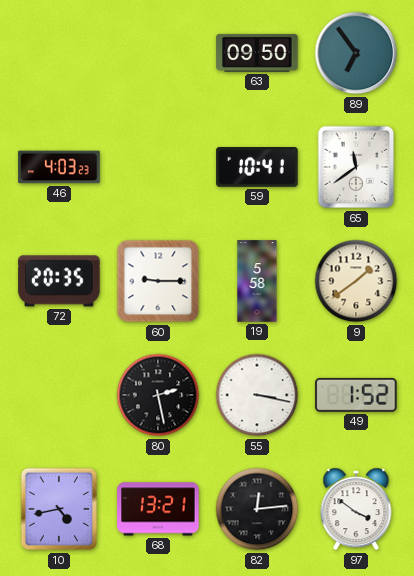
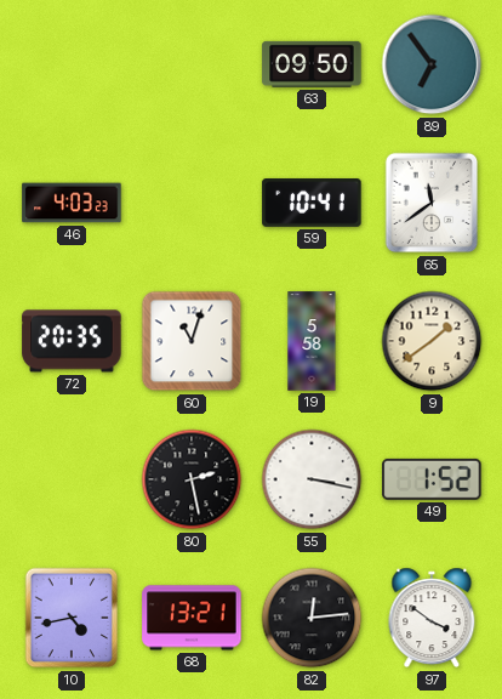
60: 9:15 -> 11:03
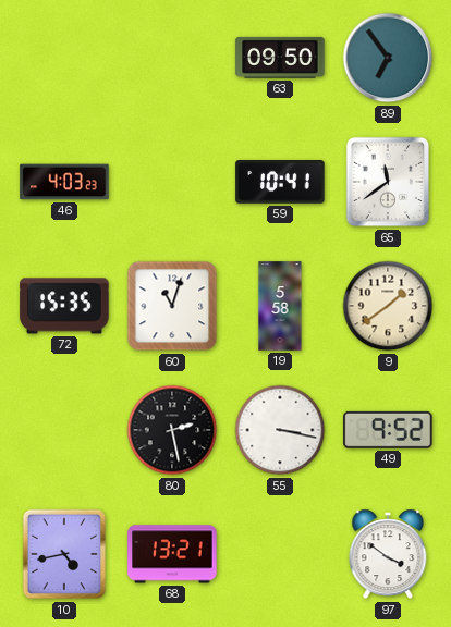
72: 20:35 -> 15:35
49: 1:52 -> 9:52
82: 12:14 -> none
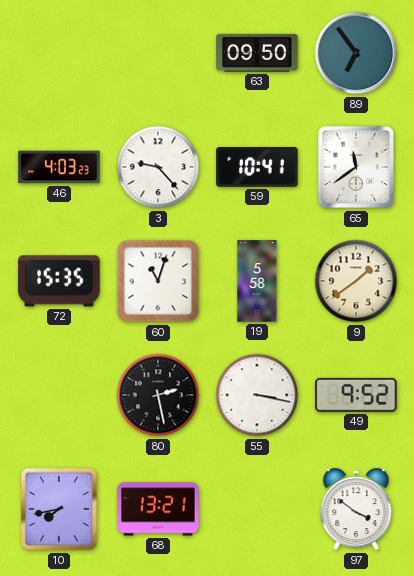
3: none -> 9:23
10: 4:43 -> 7:43
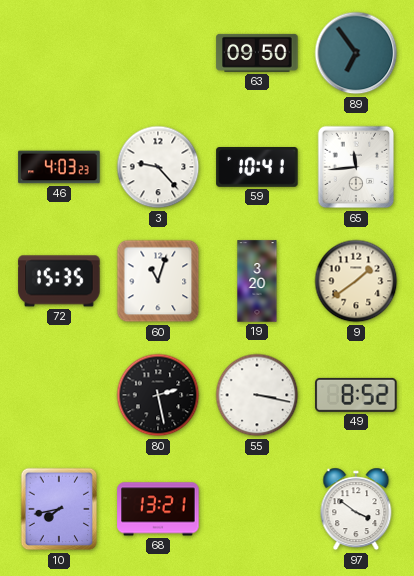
65: 11:39 -> 11:44
19: 5:58 -> 3:20
49: 9:52 -> 8:52
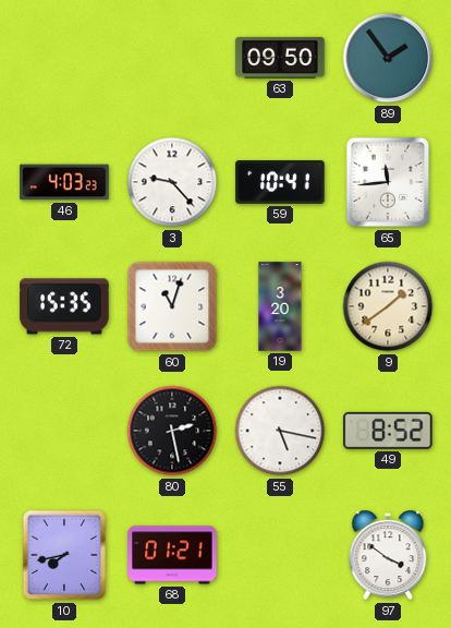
89: 6:54 -> 1:54
55: 3:17 -> 5:17
68: 13:21 -> 01:21
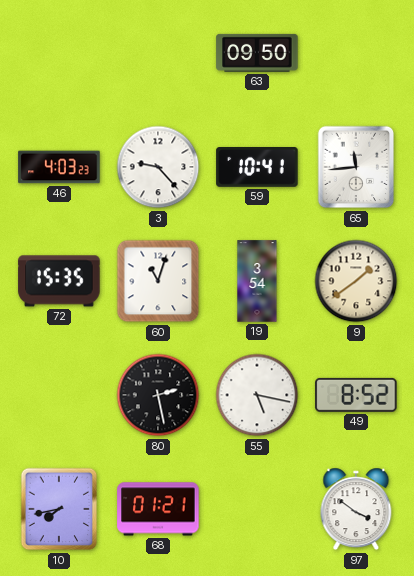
89: 1:54 -> none
19: 3:20 -> 3:54
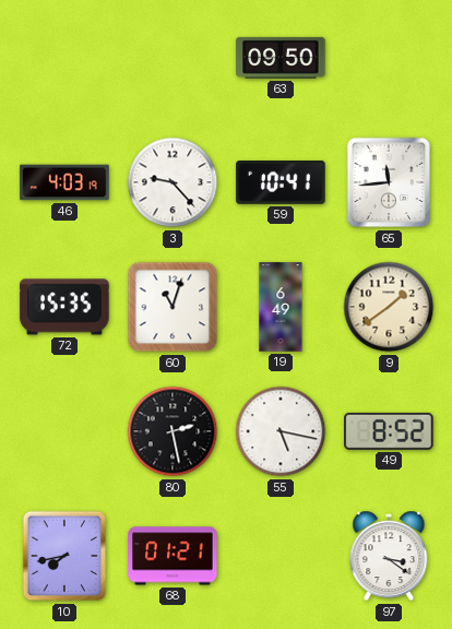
46: 4:03:23 -> 4:03:19
19: 3:54 -> 6:49
97: 3:51 -> 3:21
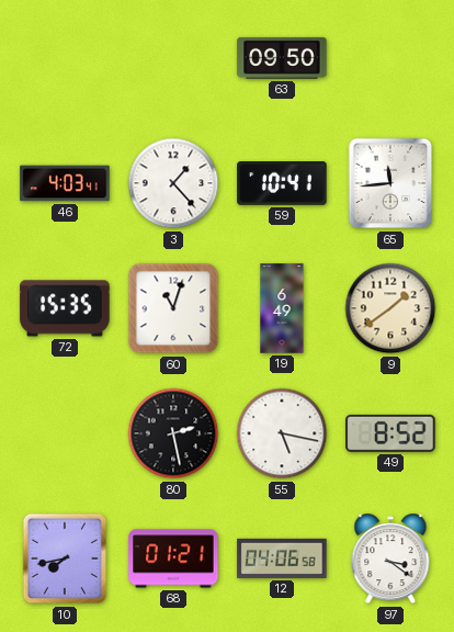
46: 4:03:19 -> 4:03:41
3: 9:23 -> 1:23
12: none -> 04:06
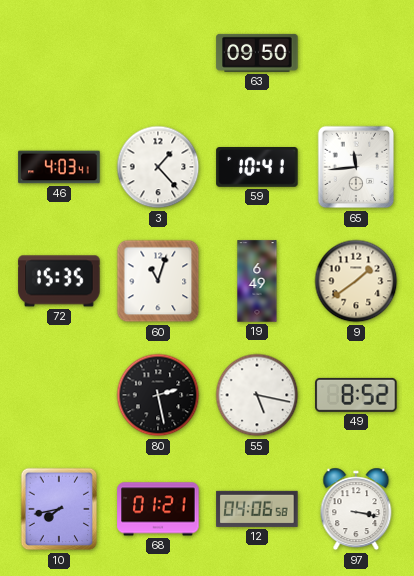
97: 3:21 -> 3:17
